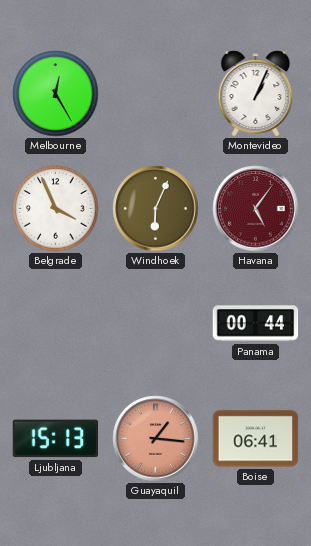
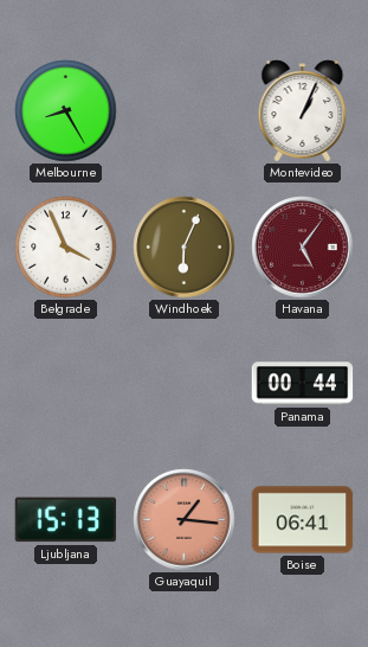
Melbourne: 12:25 -> 8:25
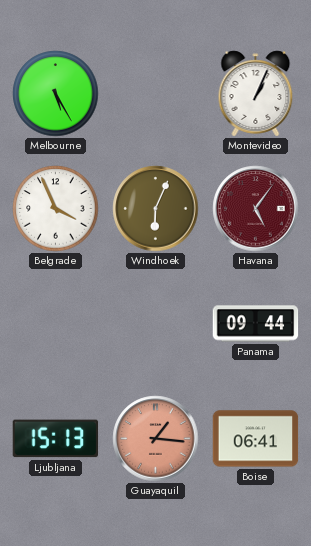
Melbourne: 8:25 -> 5:25
Panama: 00:44 -> 09:44
